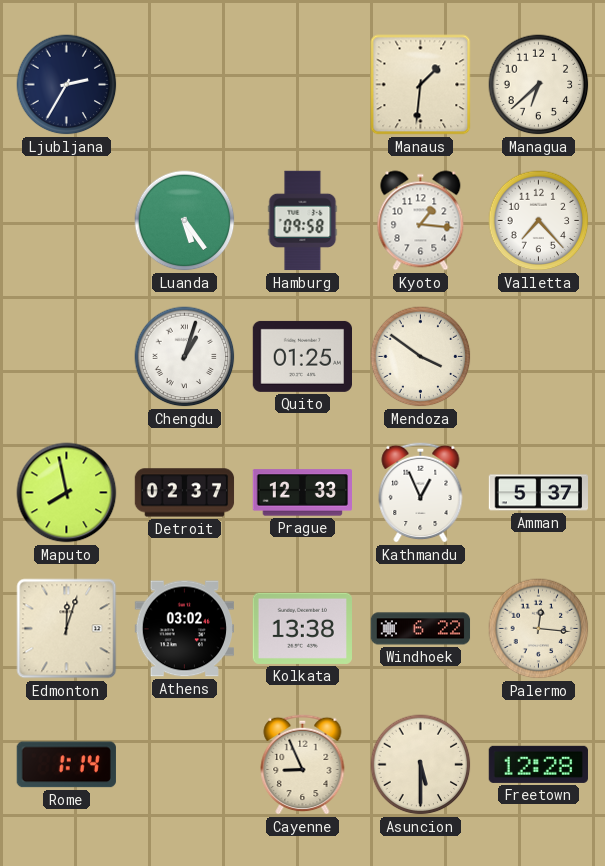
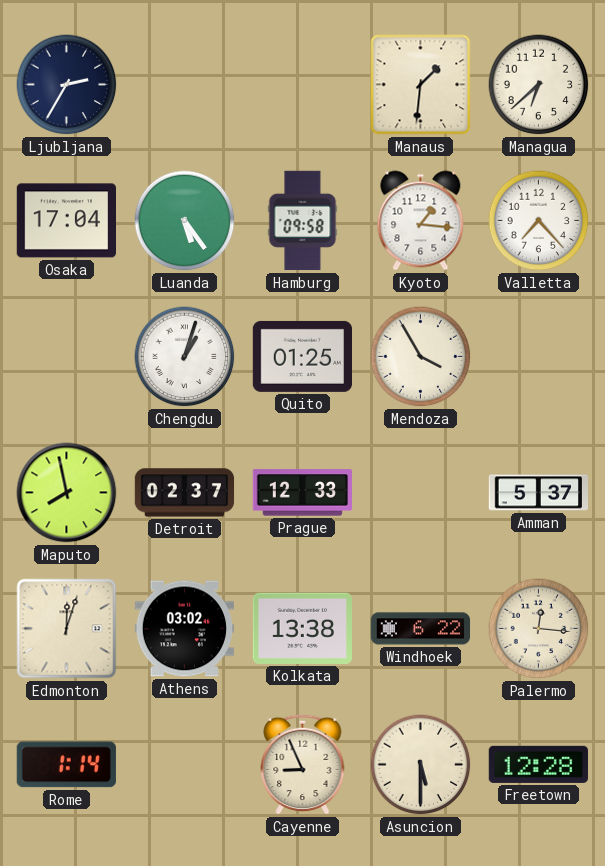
Osaka: none -> 17:04
Mendoza: 3:51 -> 3:55
Kathmandu: 12:56 -> none
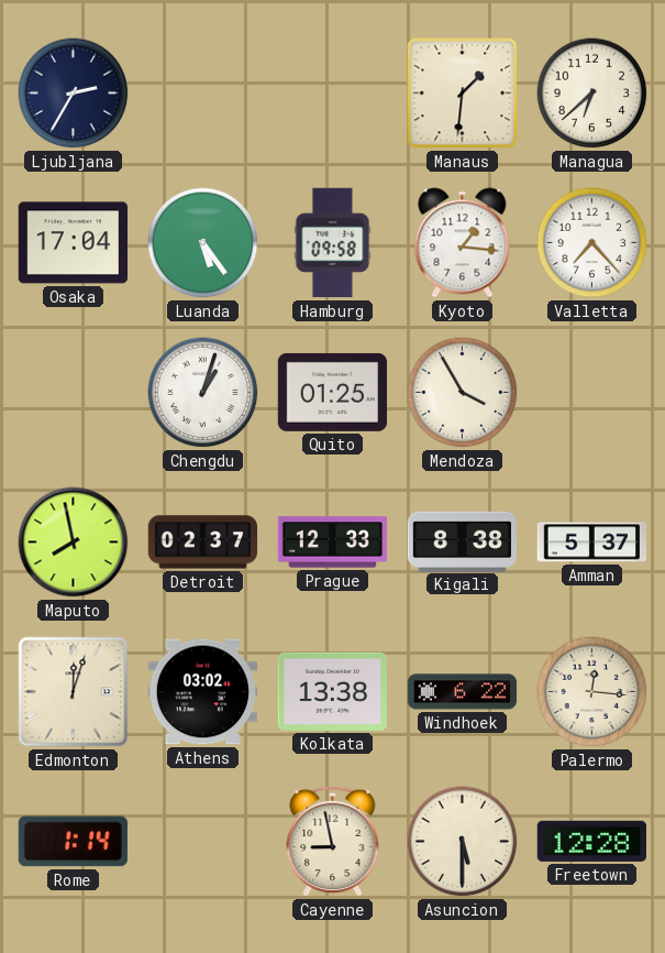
Kigali: none -> 8:38
Cayenne: 8:56 -> 8:58
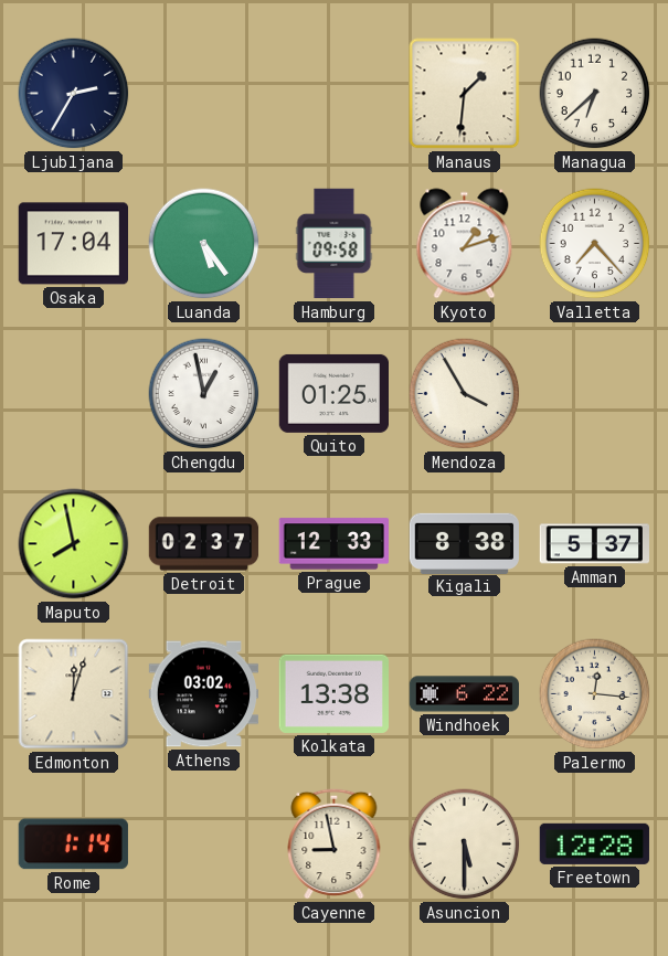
Kyoto: 1:16 -> 1:12
Chengdu: 1:03 -> 12:58
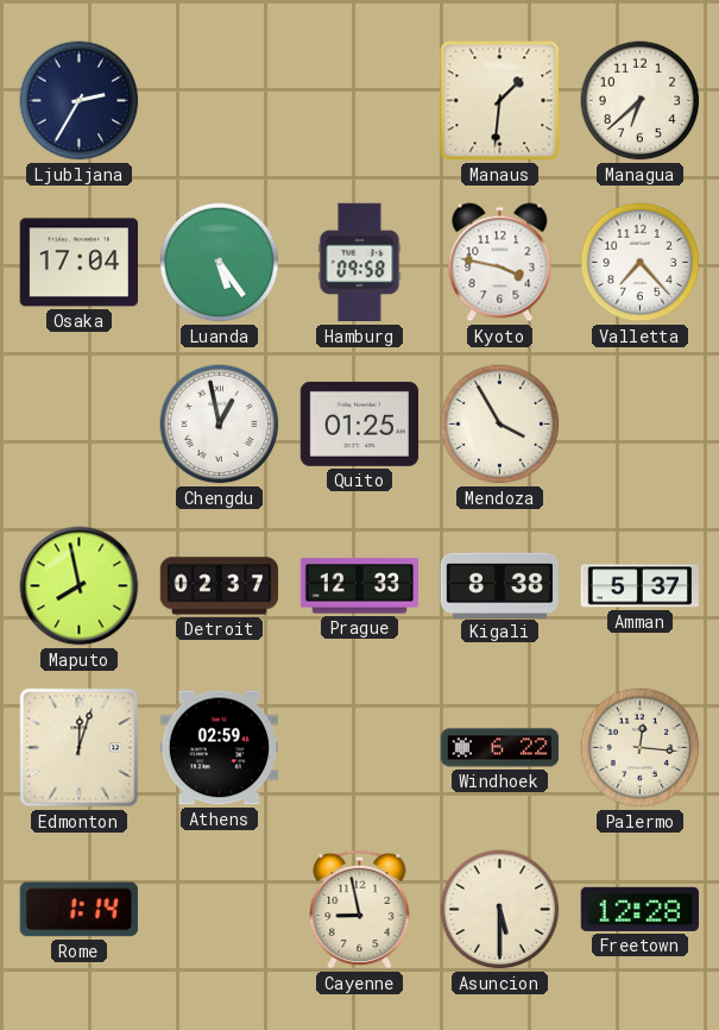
Kyoto: 1:12 -> 3:47
Athens: 03:02 -> 02:59
Kolkata: 13:38 -> none
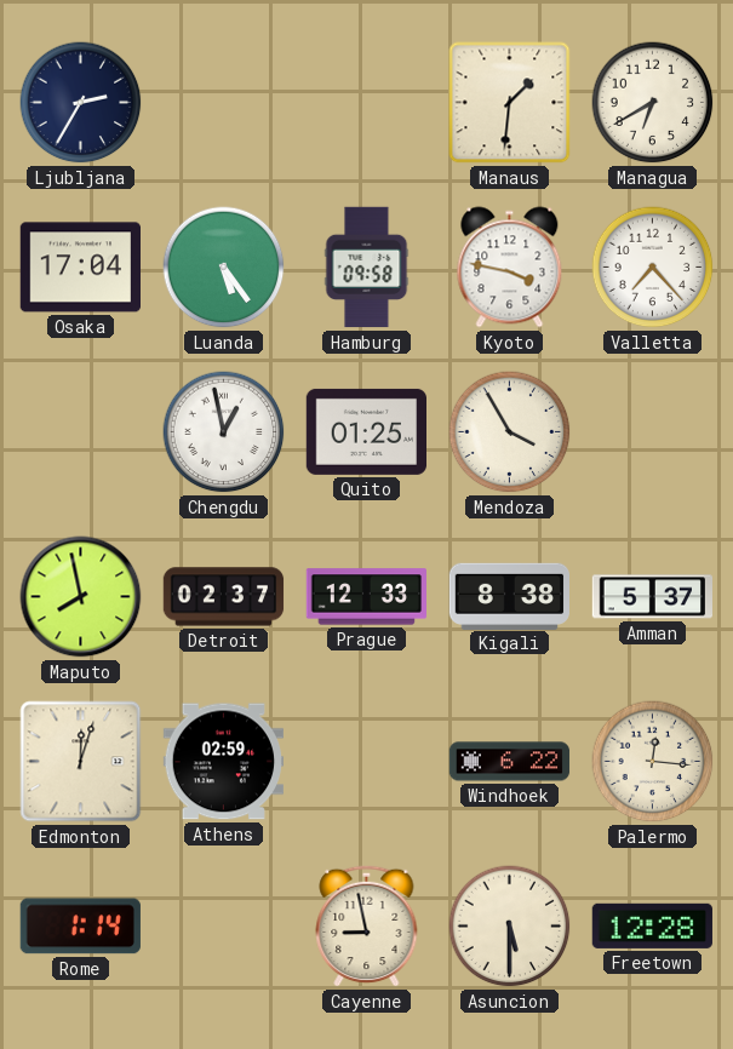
Managua: 6:38 -> 6:40
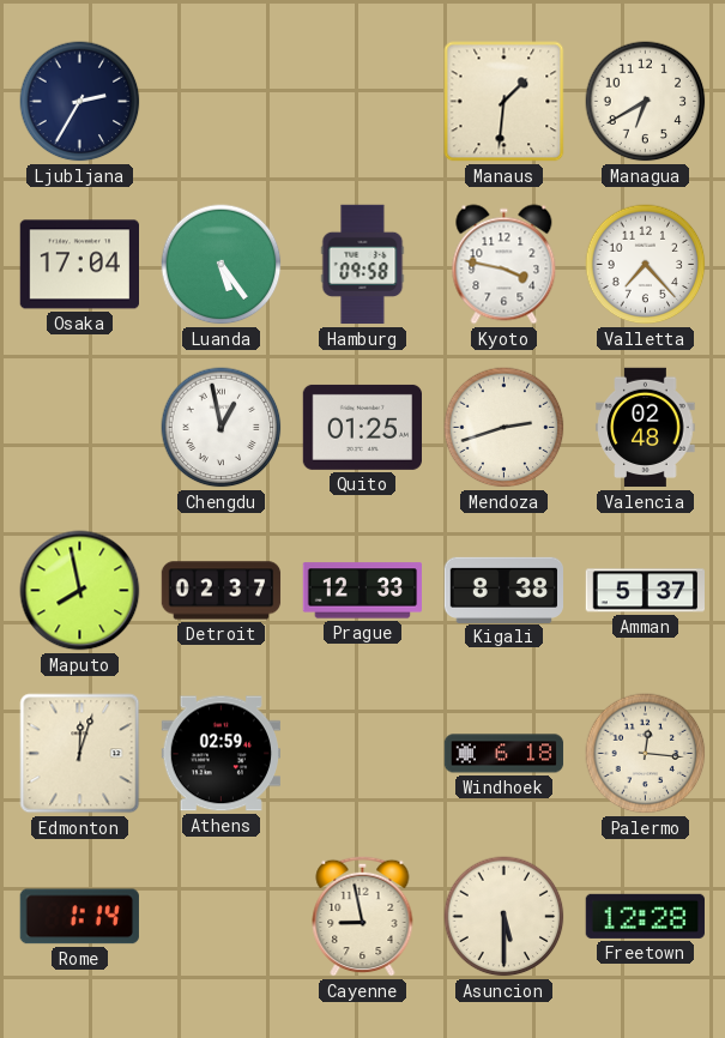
Mendoza: 3:55 -> 2:42
Valencia: none -> 02:48
Windhoek: 6:22 -> 6:18
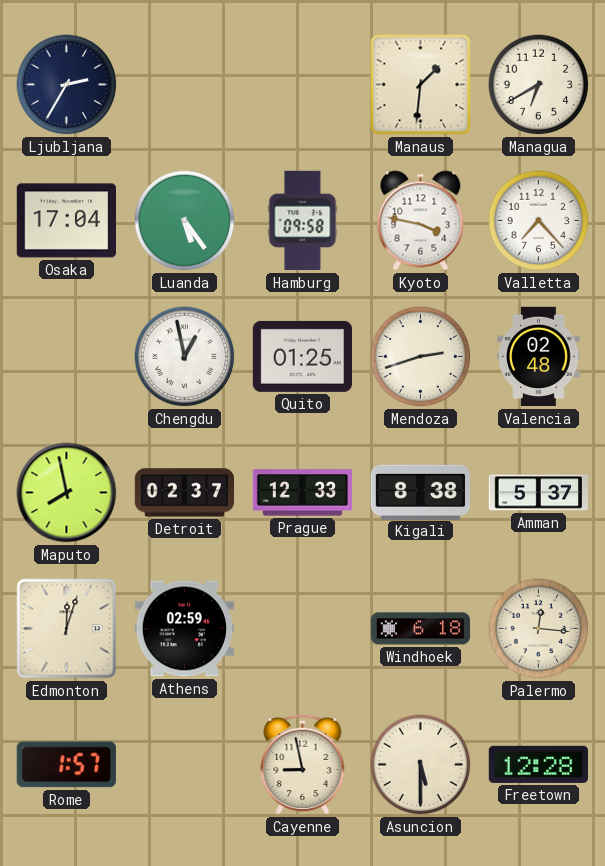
Rome: 1:14 -> 1:57
